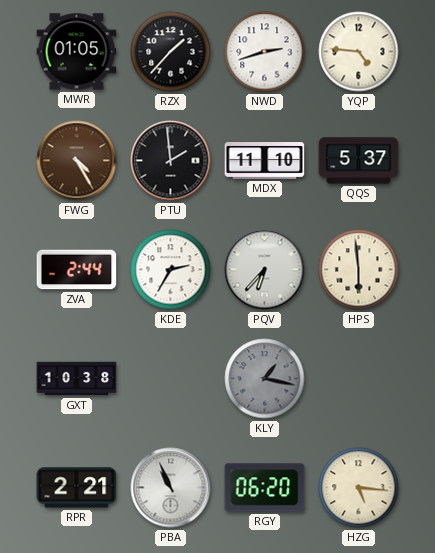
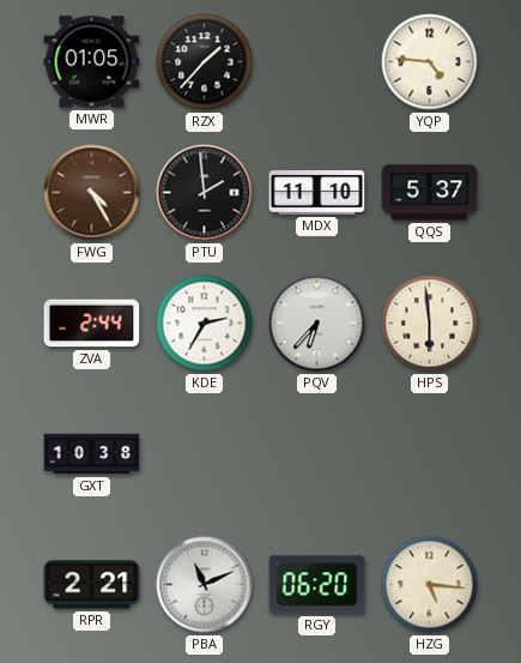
NWD: 2:42 -> none
KLY: 1:17 -> none
PBA: 10:56 -> 11:11
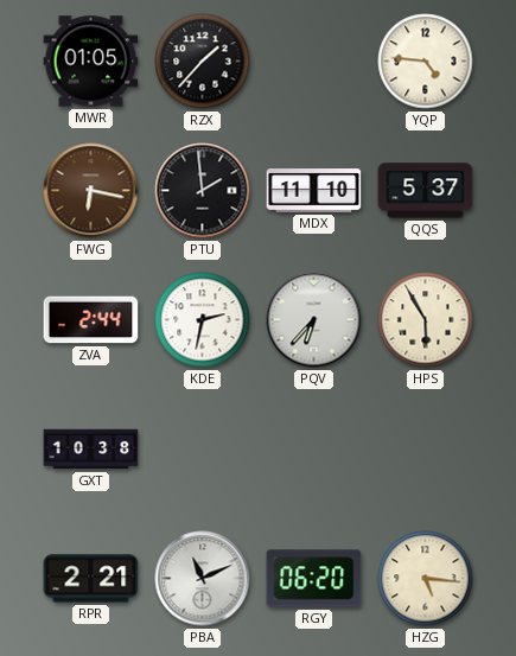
FWG: 4:25 -> 6:17
KDE: 2:35 -> 2:32
HPS: 5:59 -> 5:55
